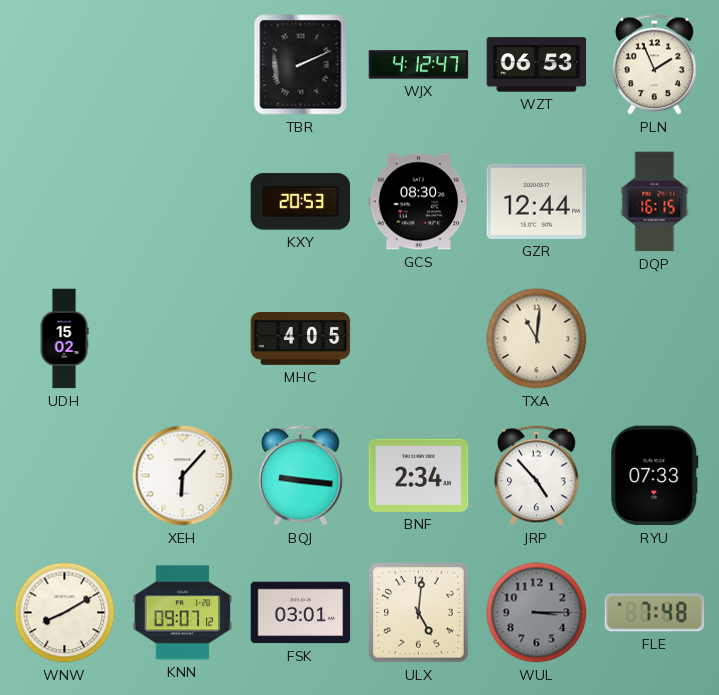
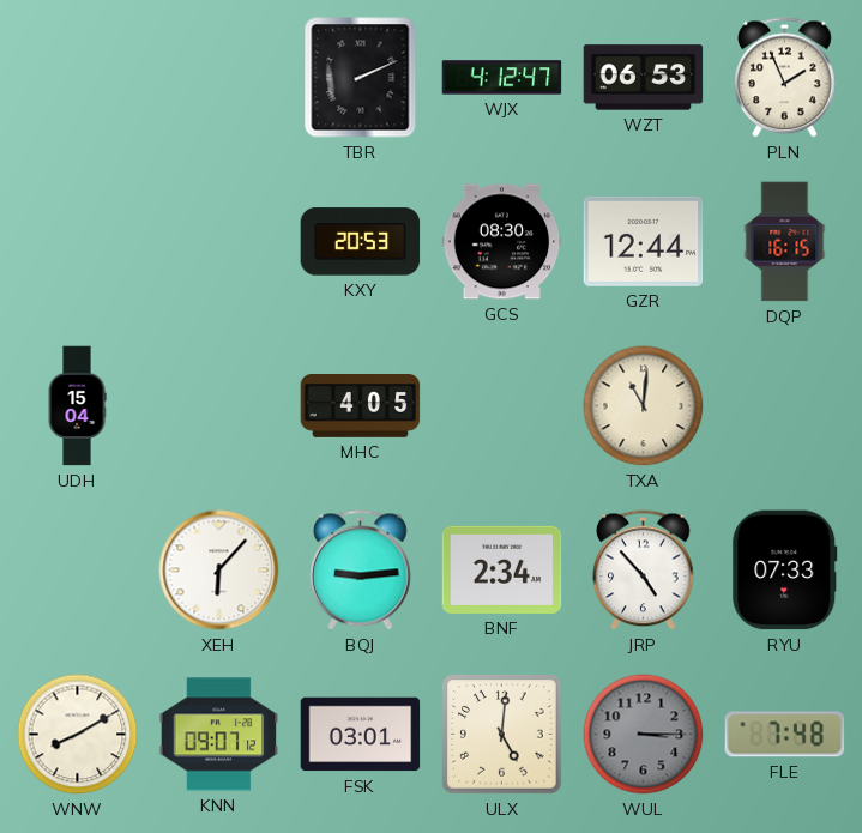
UDH: 15:02 -> 15:04
BQJ: 9:16 -> 9:14
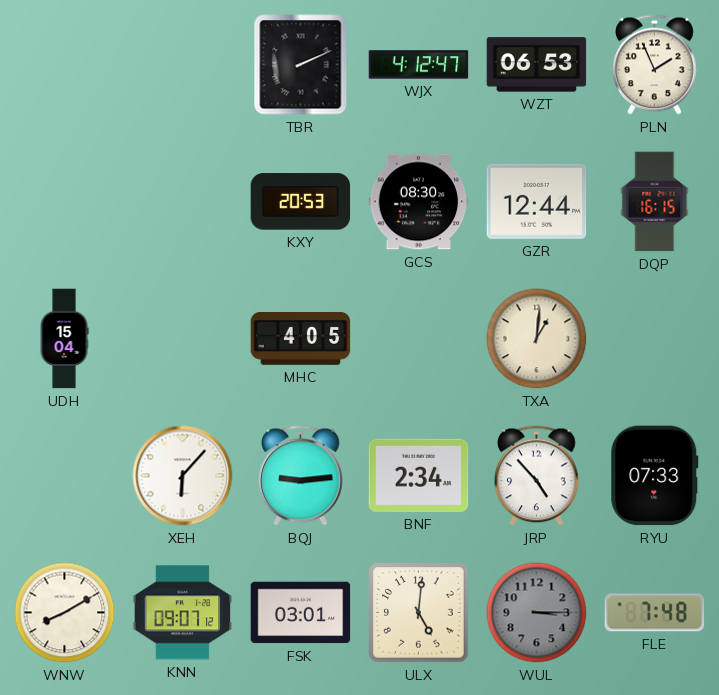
TXA: 11:01 -> 1:01
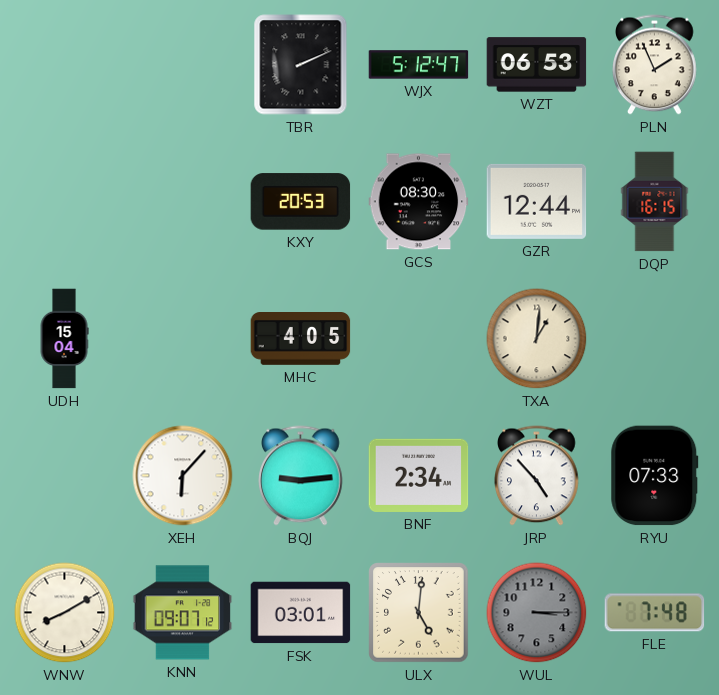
WJX: 4:12 -> 5:12
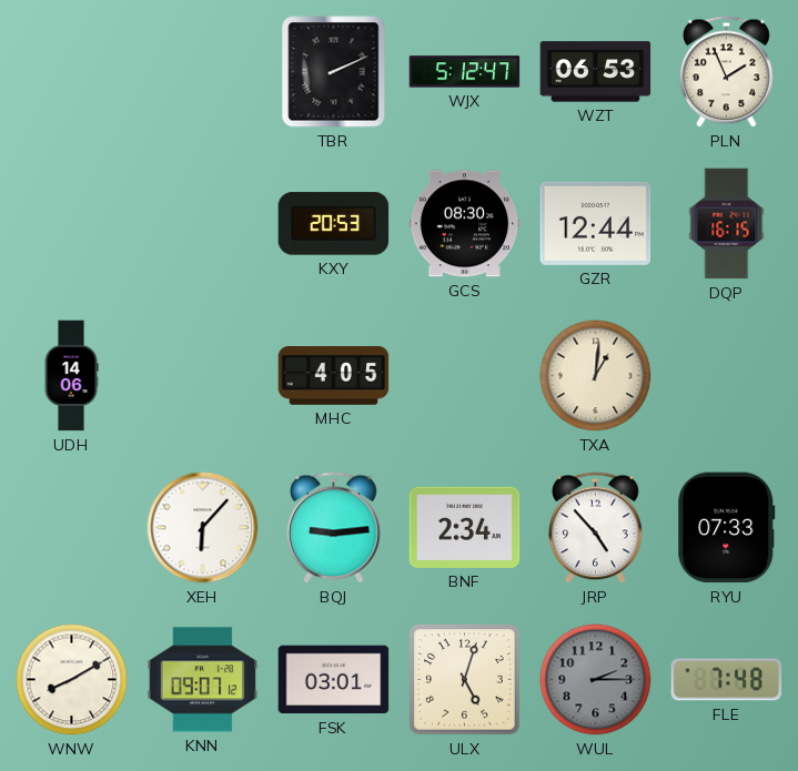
UDH: 15:04 -> 14:06
ULX: 5:01 -> 5:03
WUL: 3:15 -> 2:15
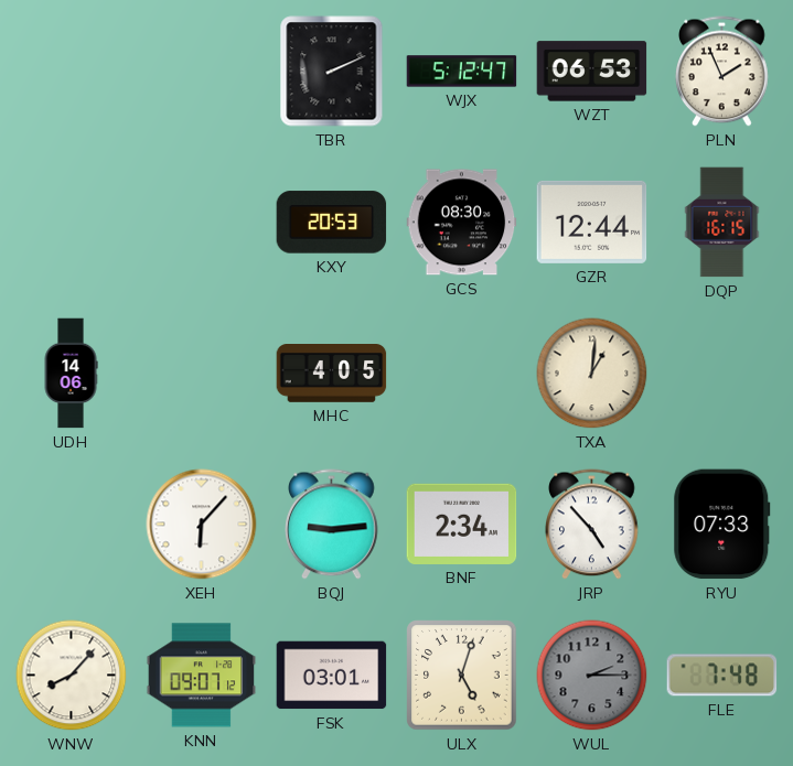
WNW: 8:10 -> 8:07
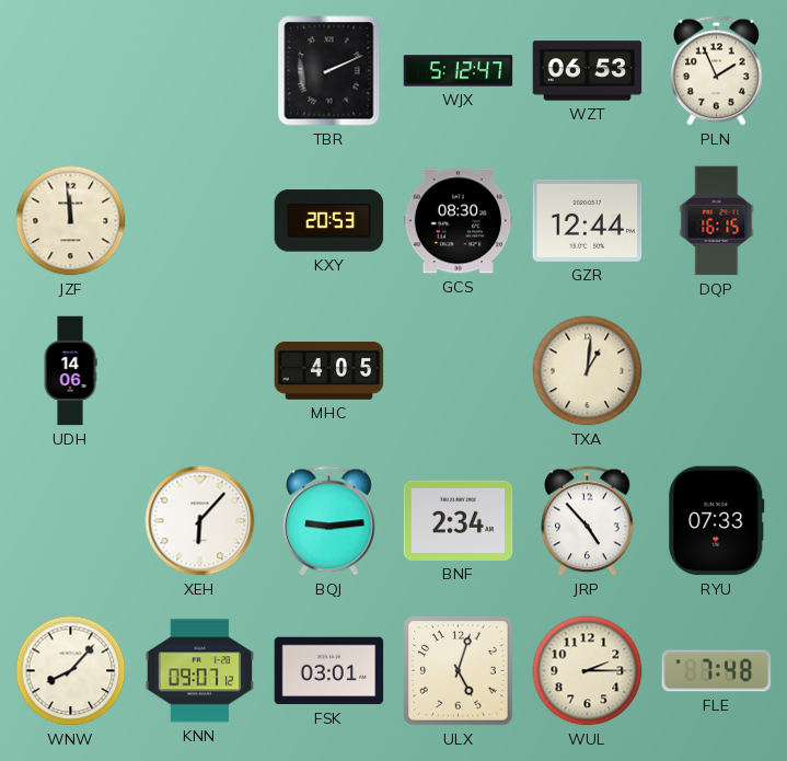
JZF: none -> 11:59
WUL dial: grey -> cream
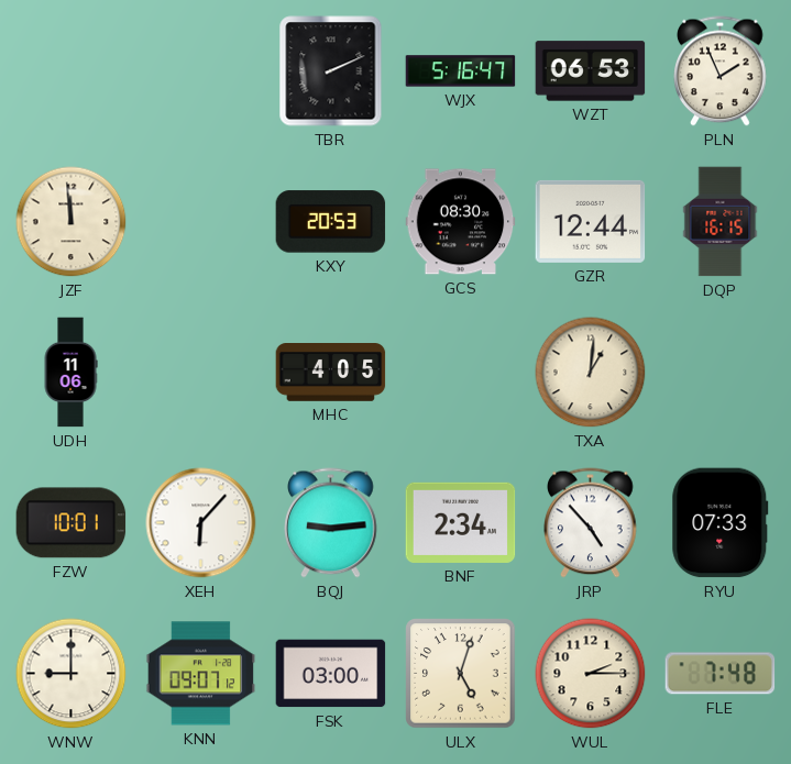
WJX: 5:12 -> 5:16
UDH: 14:06 -> 11:06
FZW: none -> 10:01
WNW: 8:07 -> 9:00
FSK: 03:01 -> 03:00
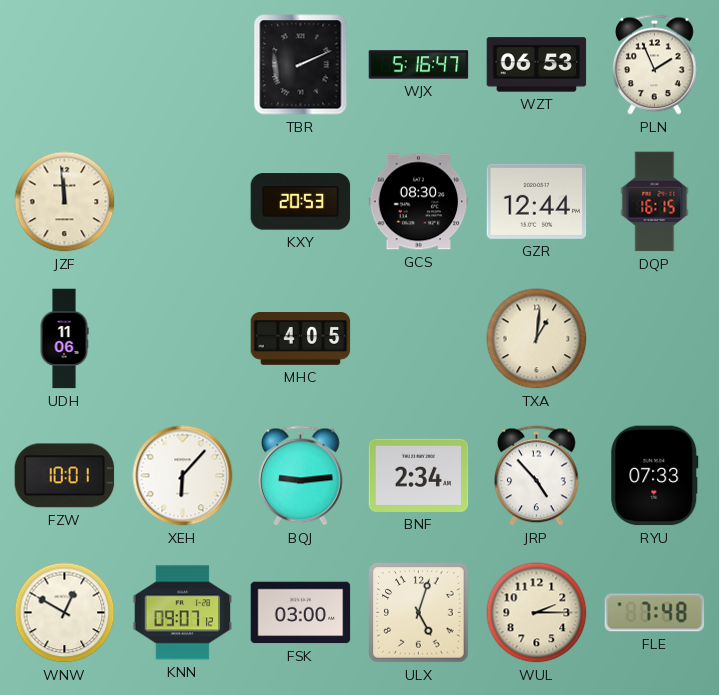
WNW: 9:00 -> 12:50
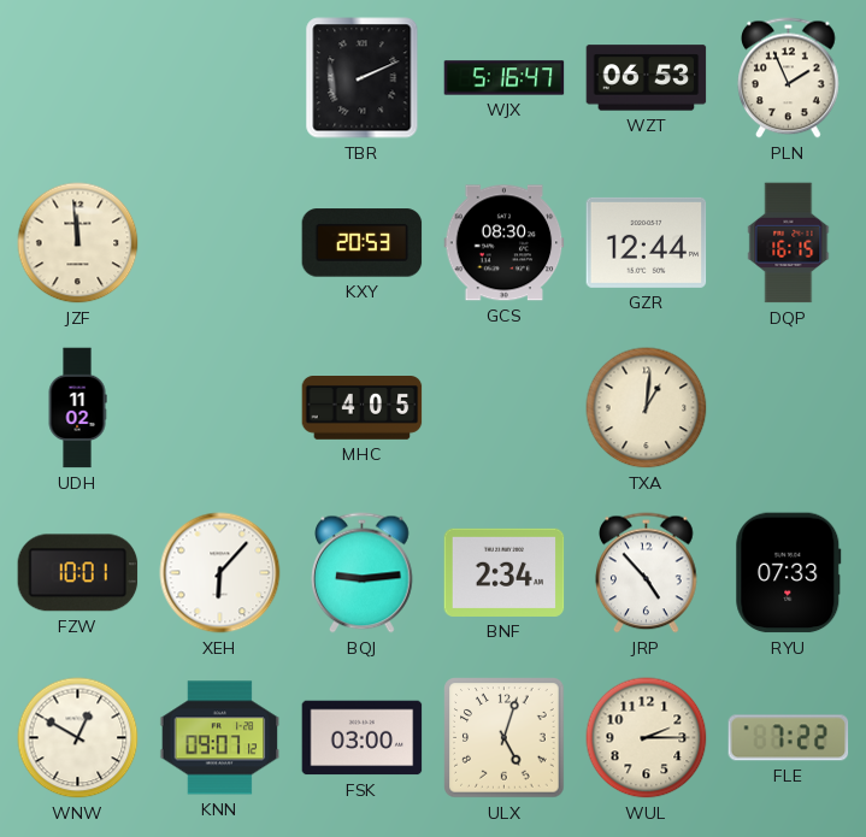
UDH: 11:06 -> 11:02
FLE: 7:48 -> 7:22
